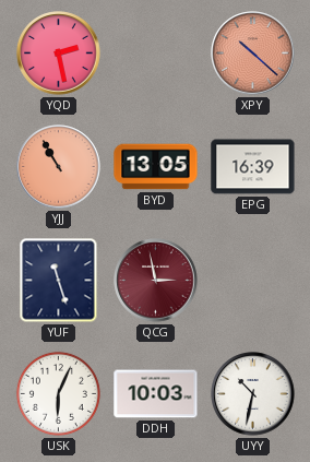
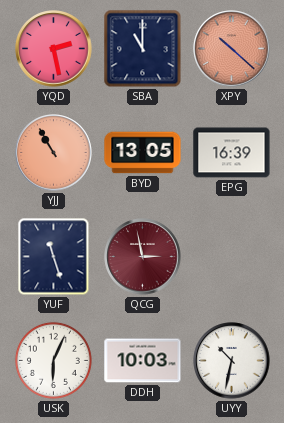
SBA: none -> 11:00
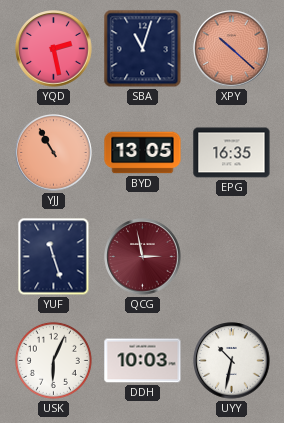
SBA: 11:00 -> 11:03
EPG: 16:39 -> 16:35
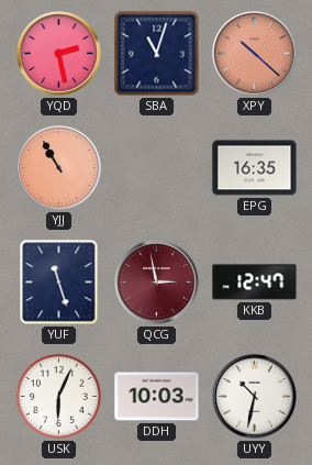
BYD: 13:05 -> none
KKB: none -> 12:47
